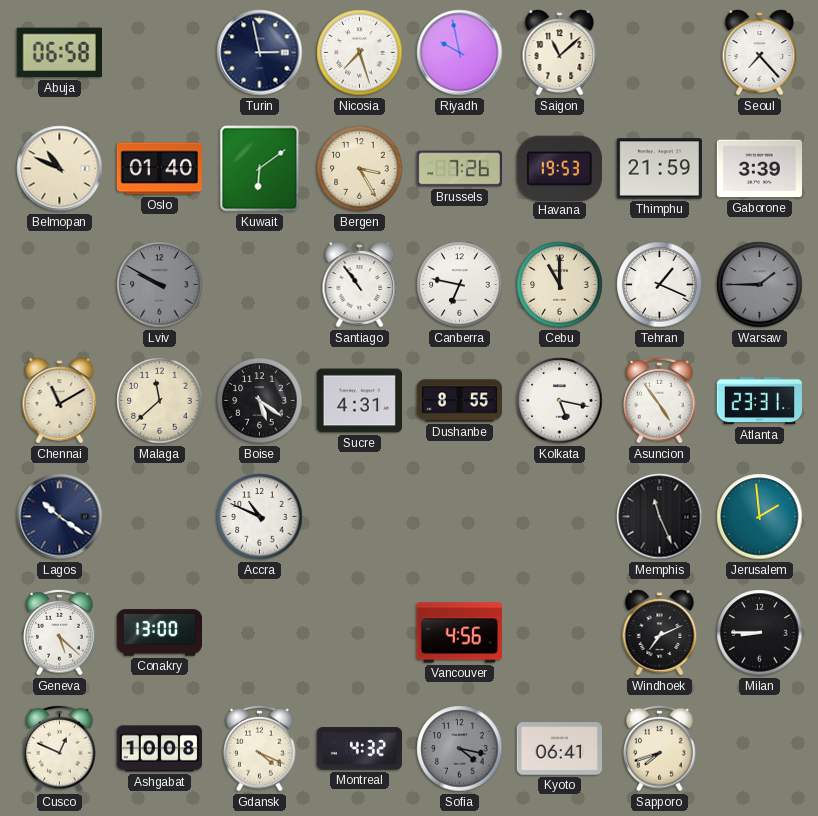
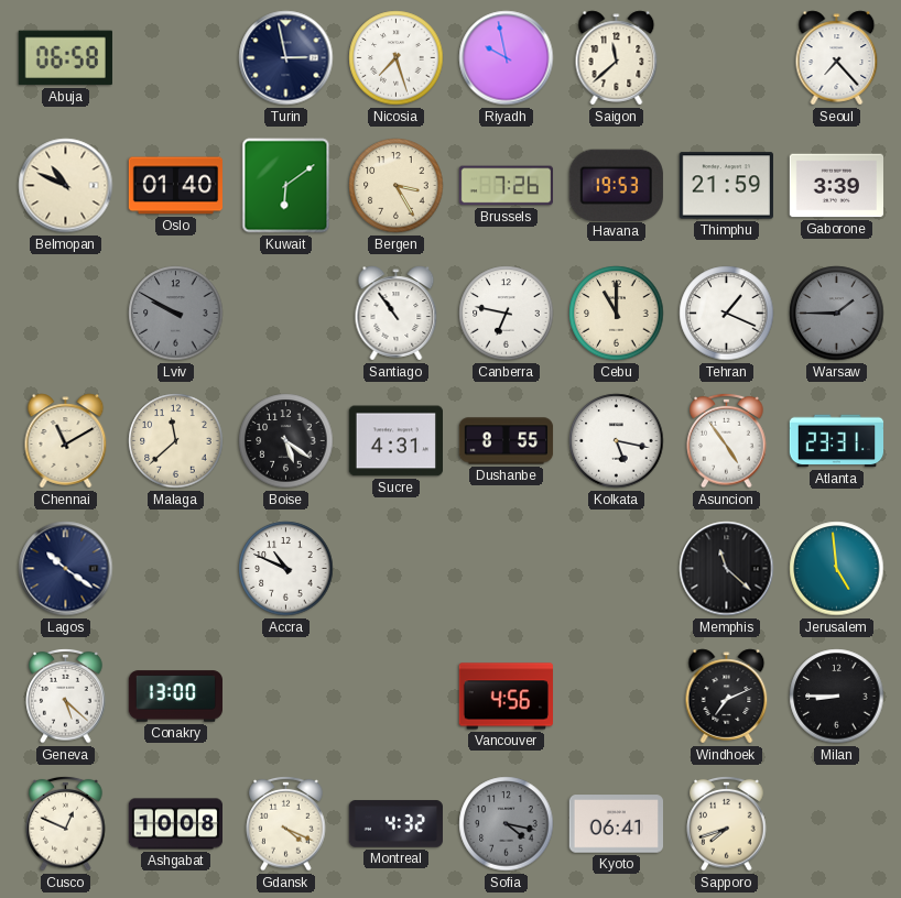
Saigon: 11:08 -> 11:38
Memphis: 11:26 -> 11:22
Jerusalem: 1:59 -> 4:59
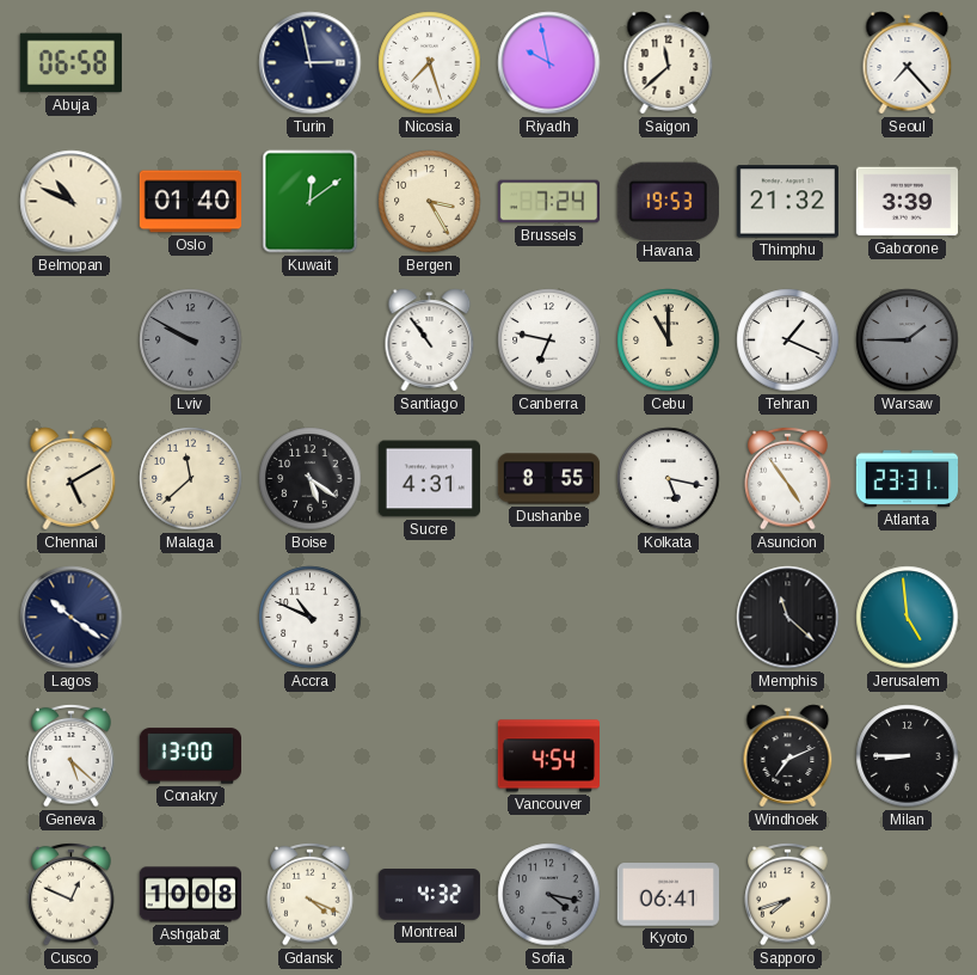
Kuwait: 6:09 -> 12:09
Brussels: 7:26 -> 7:24
Thimphu: 21:59 -> 21:32
Chennai: 11:10 -> 5:10
Vancouver: 4:56 -> 4:54
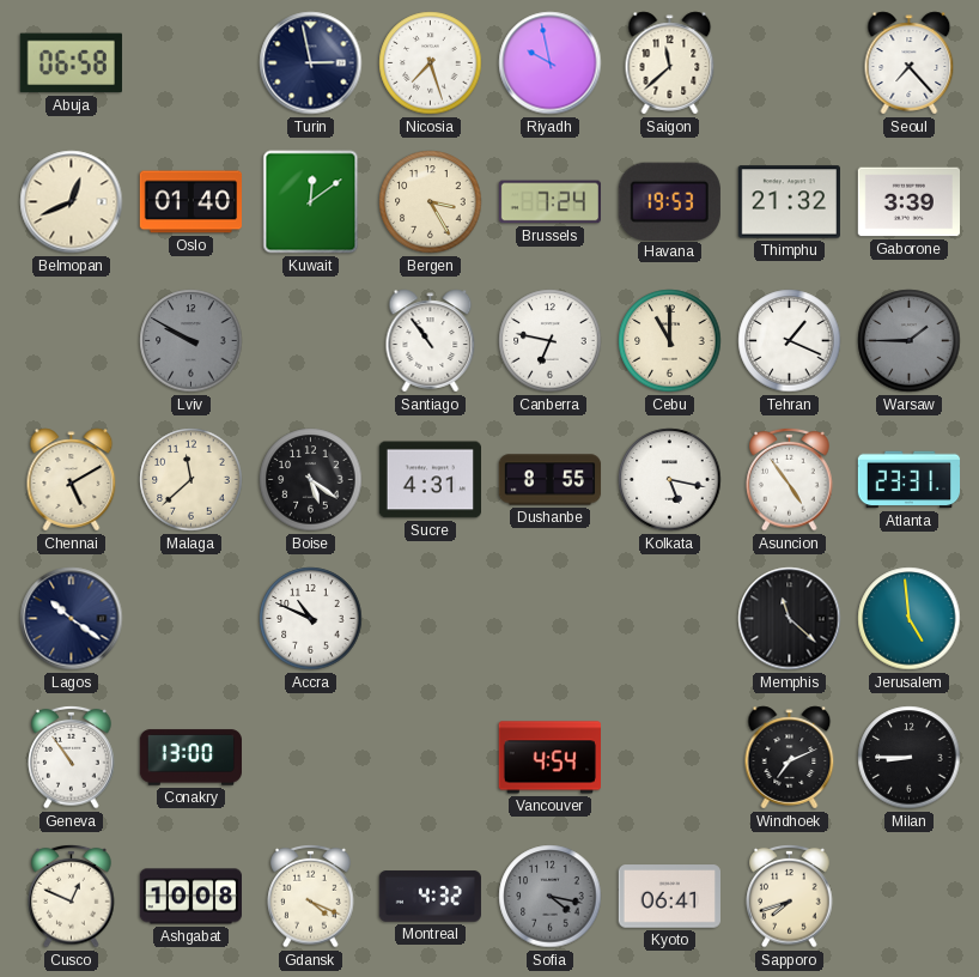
Belmopan: 10:49 -> 12:41
Geneva: 5:22 -> 10:54
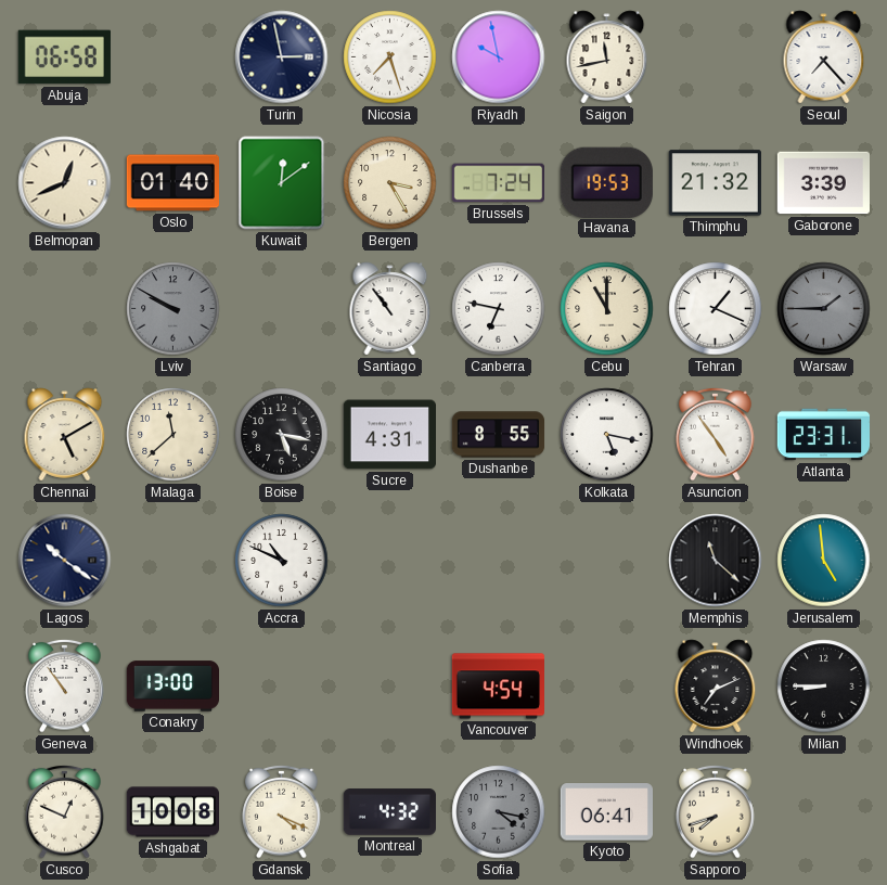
Saigon: 11:38 -> 11:43
Boise: 5:21 -> 5:17
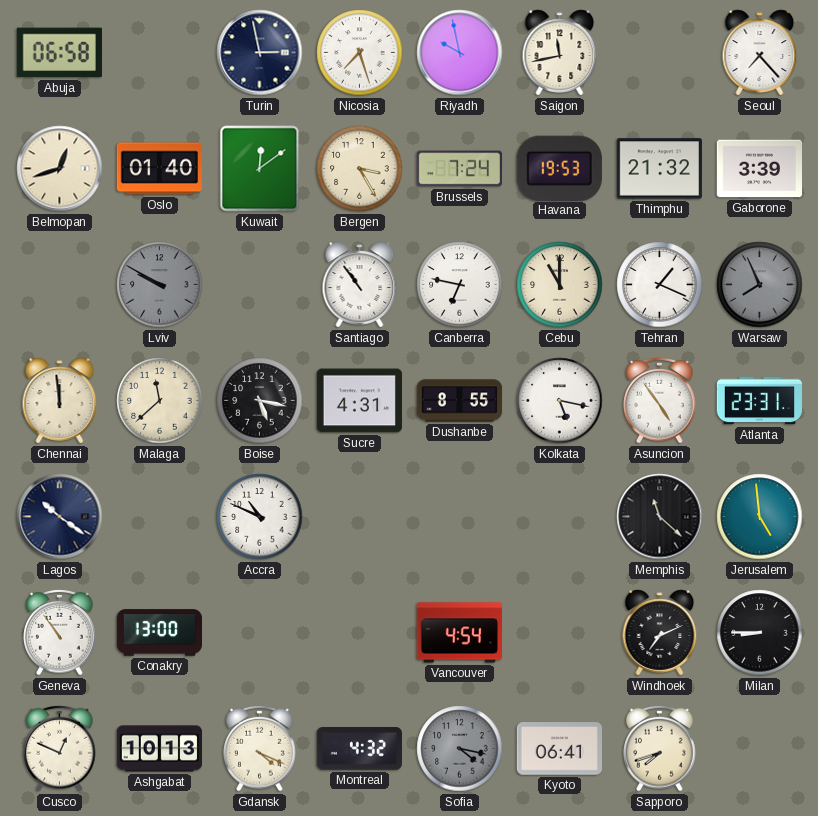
Belmopan: 12:41 -> 12:42
Warsaw: 1:45 -> 7:56
Chennai: 5:10 -> 11:59
Ashgabat: 10:08 -> 10:13
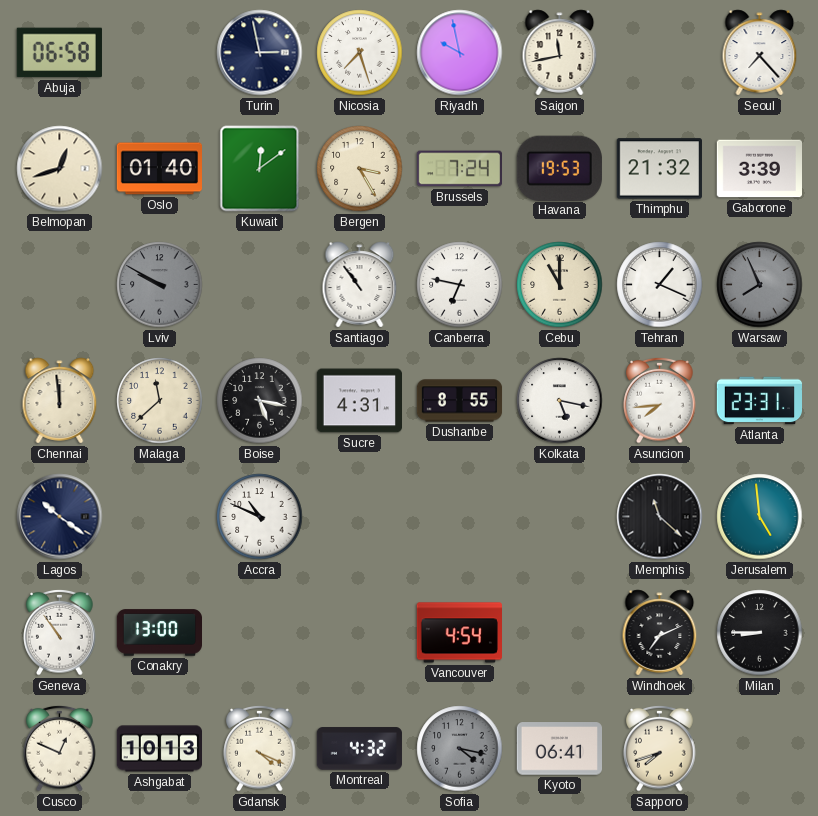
Asuncion: 4:54 -> 7:44
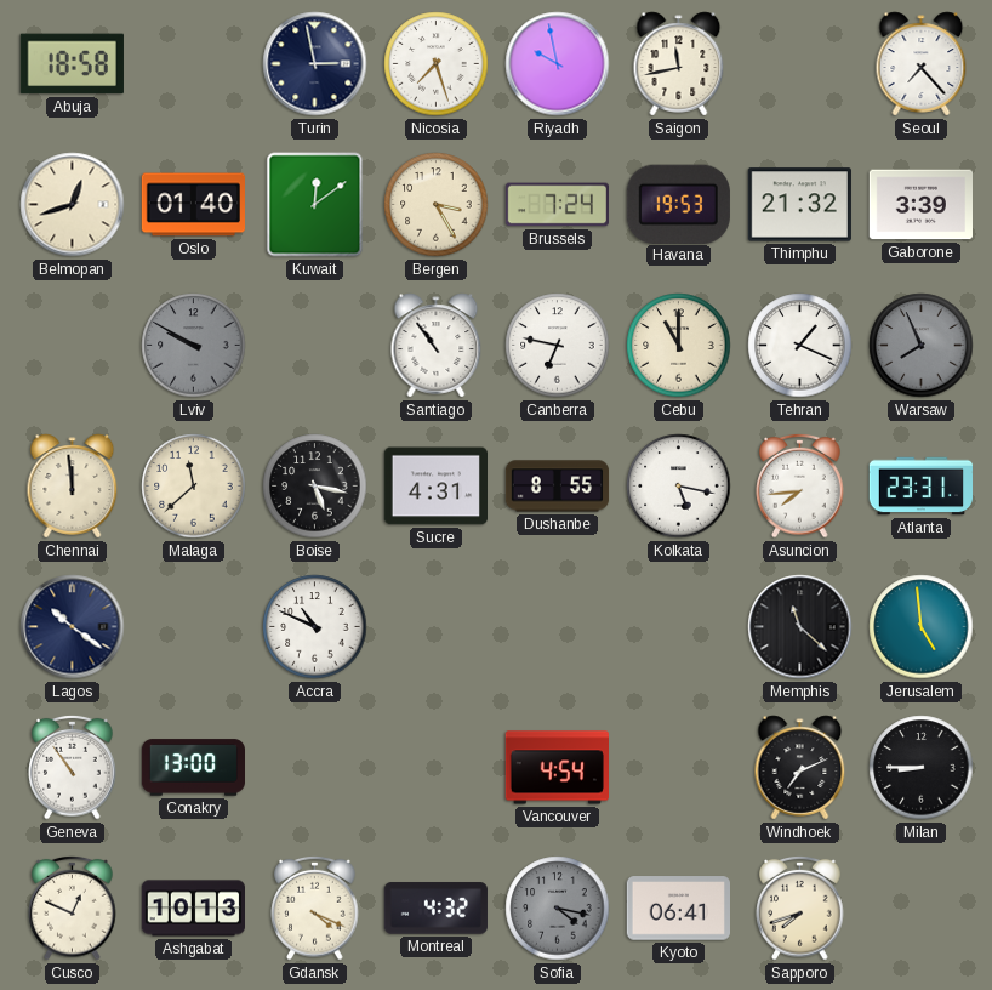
Abuja: 06:58 -> 18:58
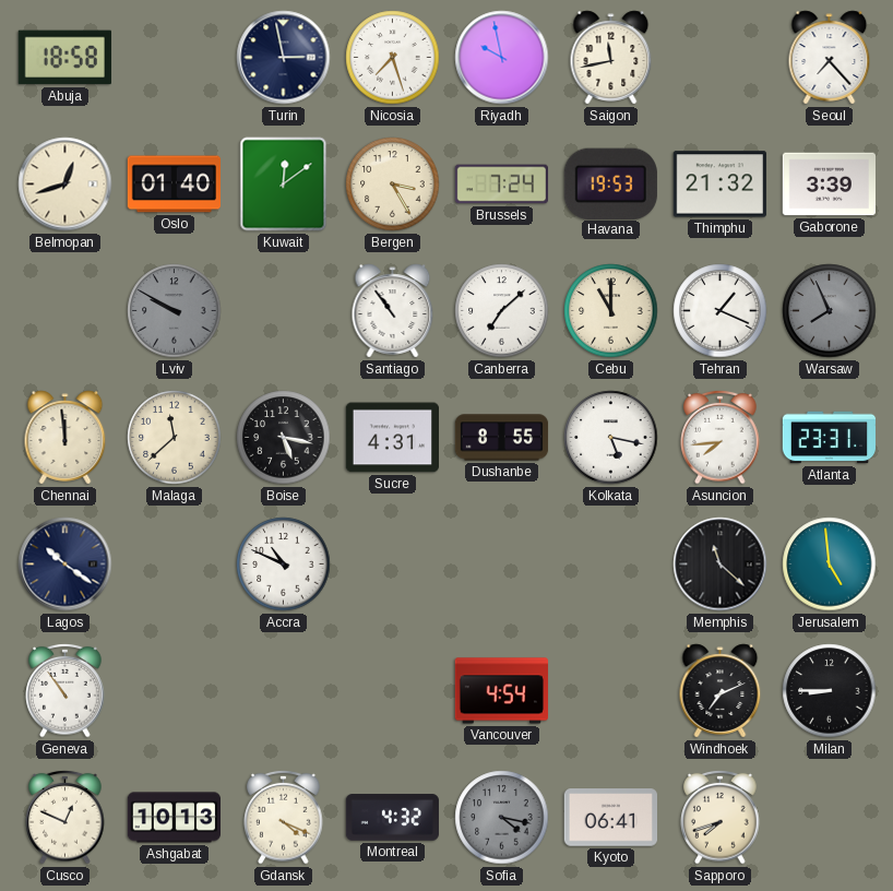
Canberra: 6:47 -> 7:08
Conakry: 13:00 -> none
